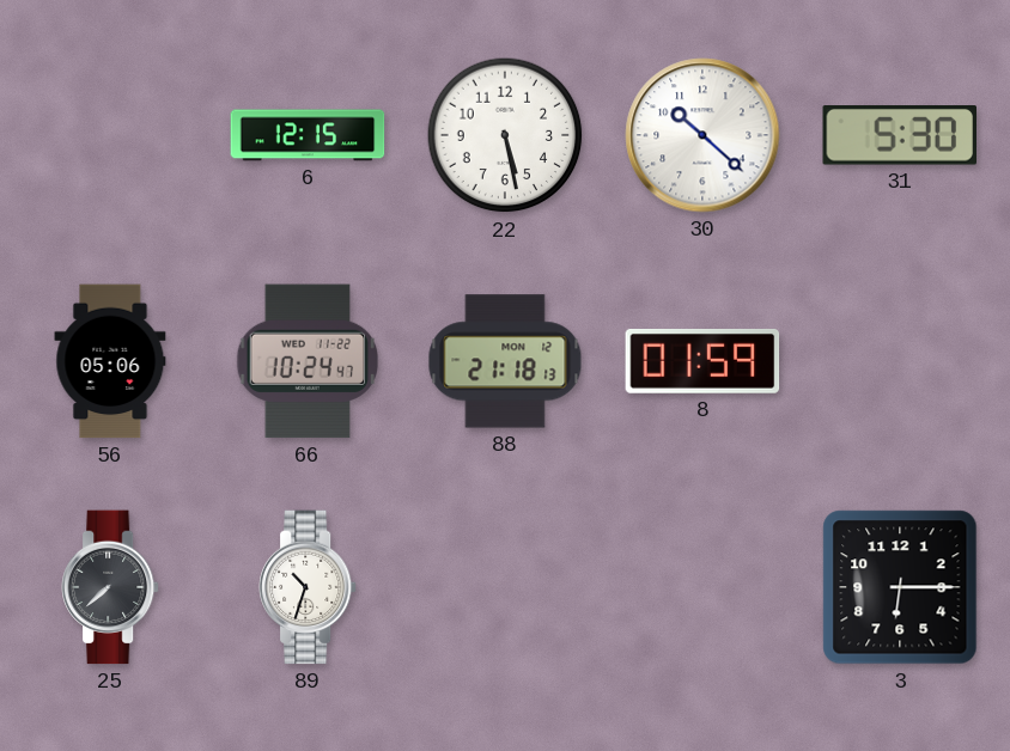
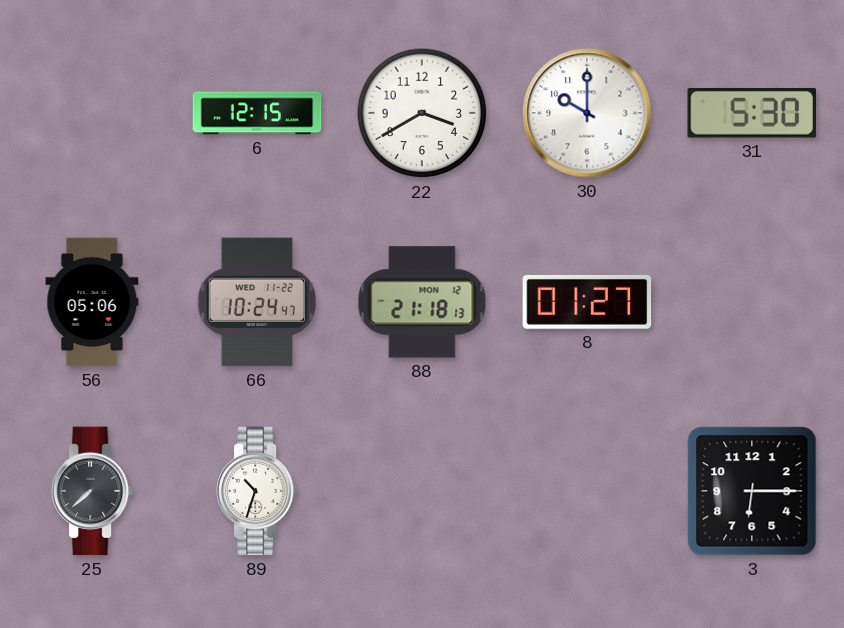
22: 5:28 -> 3:40
30: 10:22 -> 10:00
8: 01:59 -> 01:27
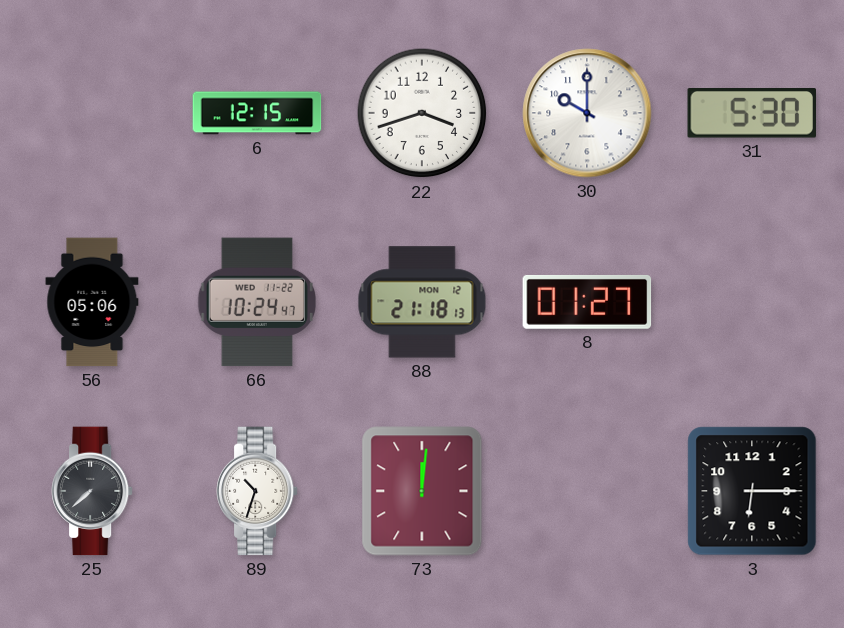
22: 3:40 -> 3:42
73: none -> 12:01
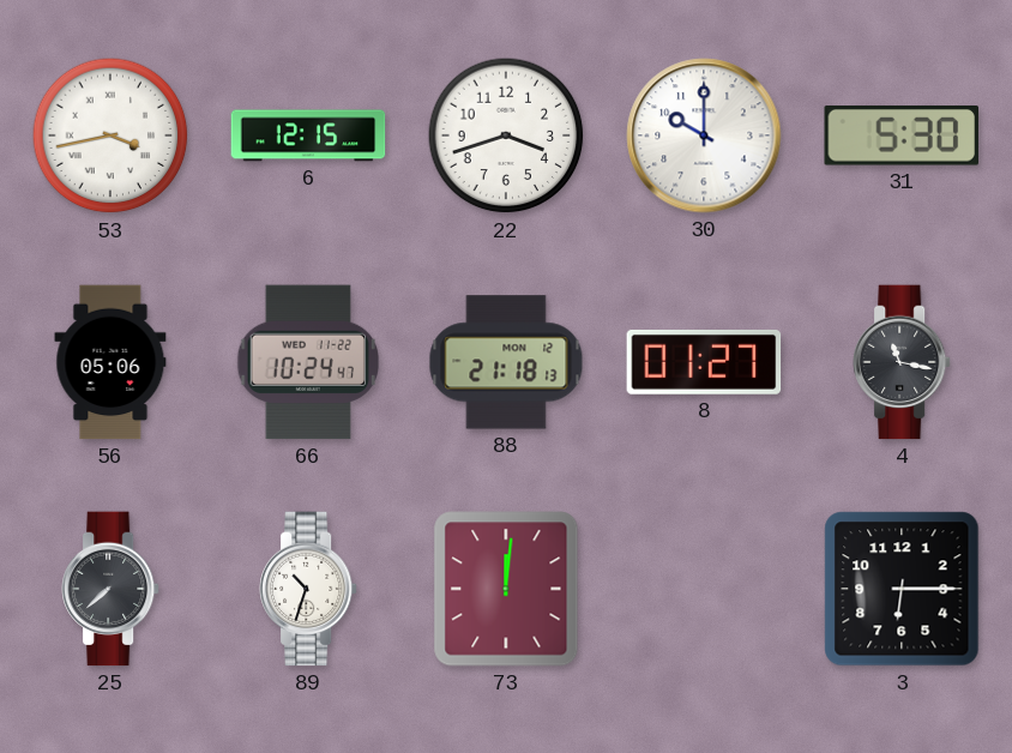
53: none -> 3:43
4: none -> 11:17
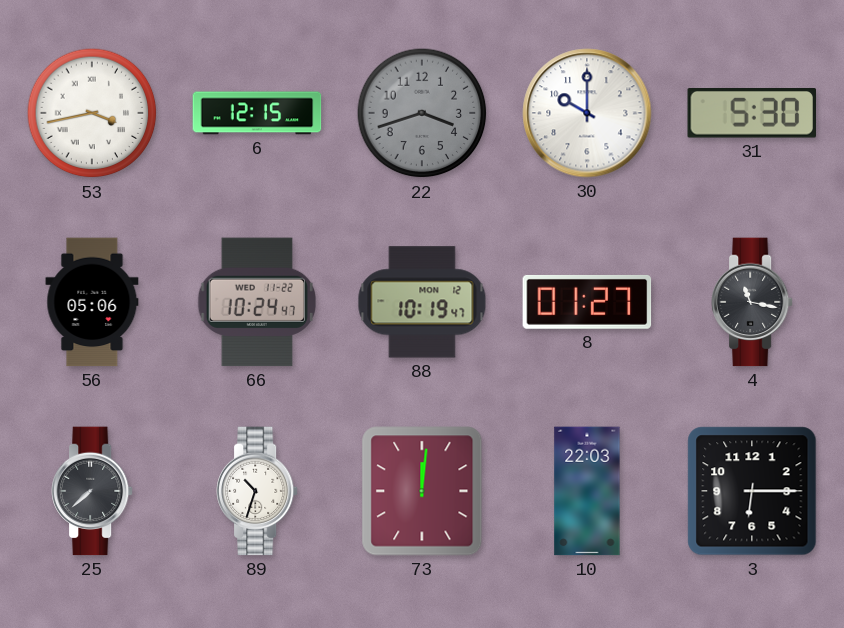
22 dial: white -> grey
88: 21:18 -> 10:19
10: none -> 22:03
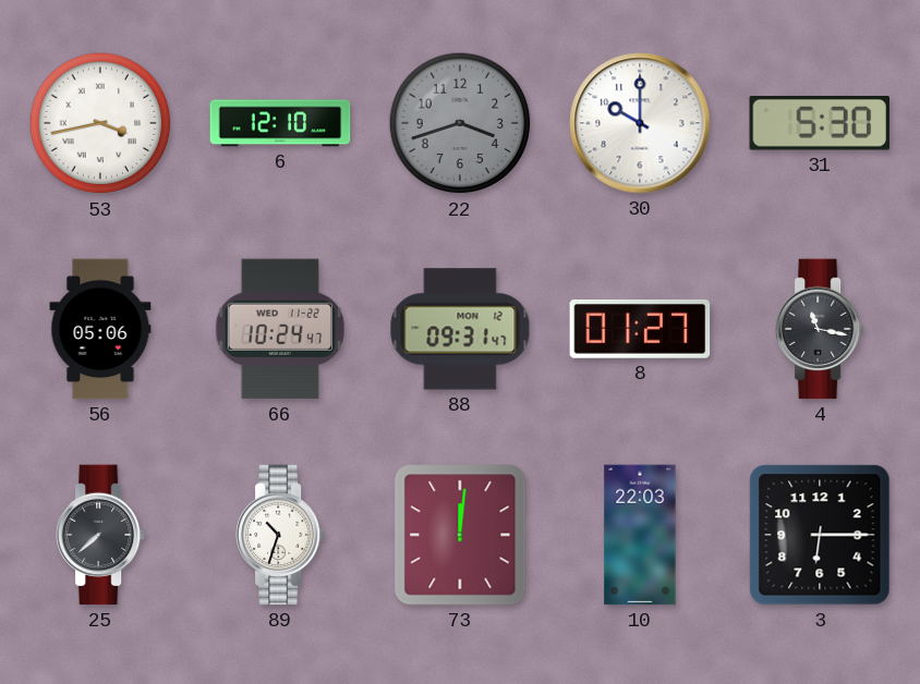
6: 12:15 -> 12:10
88: 10:19 -> 09:31
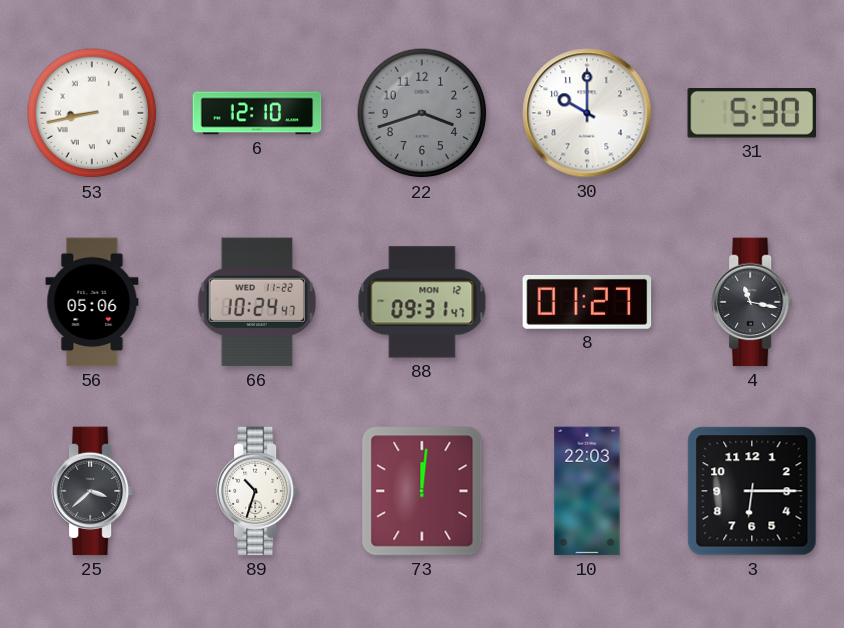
53: 3:43 -> 8:43
25: 7:38 -> 3:38
